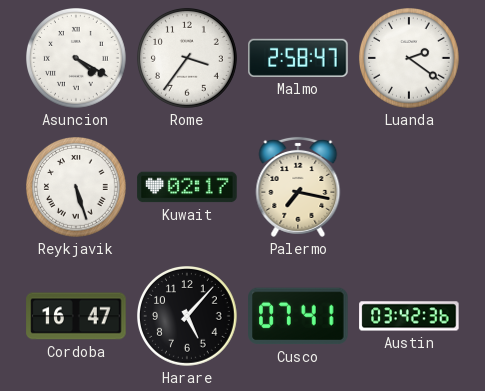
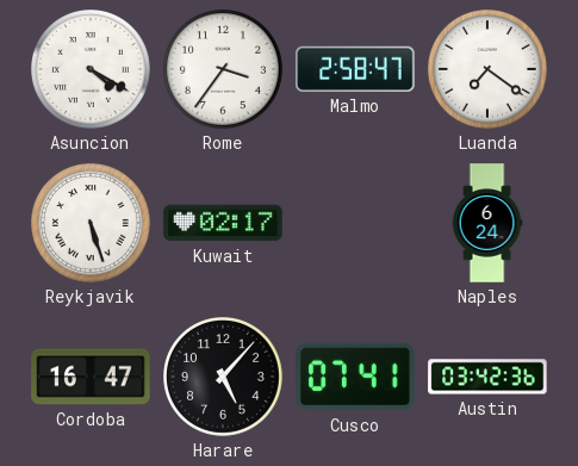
Luanda: 2:21 -> 7:21
Palermo: 7:17 -> none
Naples: none -> 6:24
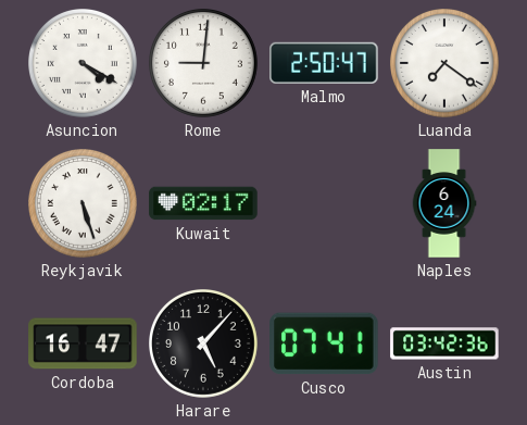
Rome: 3:36 -> 9:01
Malmo: 2:58 -> 2:50
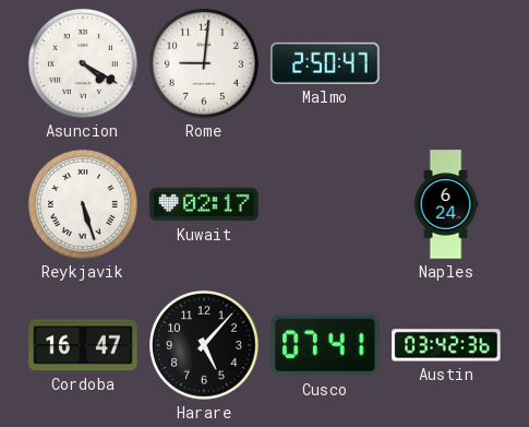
Luanda: 7:21 -> none
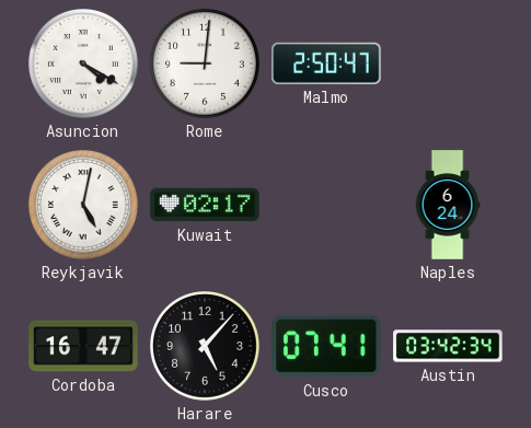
Reykjavik: 5:27 -> 5:02
Austin: 03:42:36 -> 03:42:34
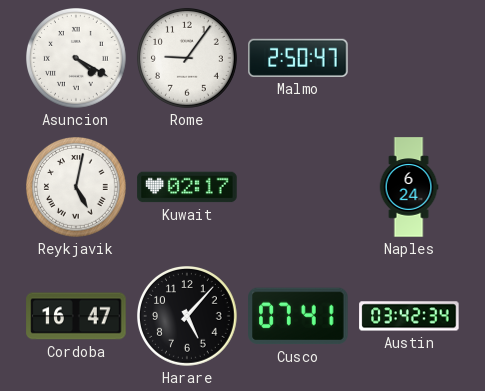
Rome: 9:01 -> 9:06
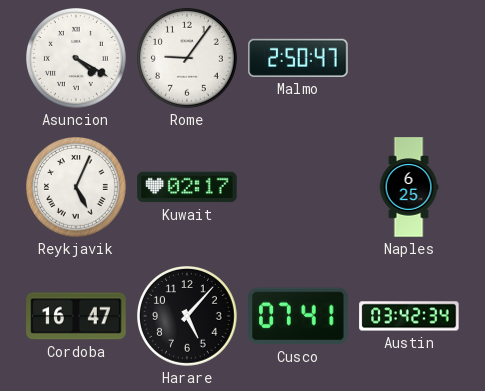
Reykjavik: 5:02 -> 5:04
Naples: 6:24 -> 6:25
